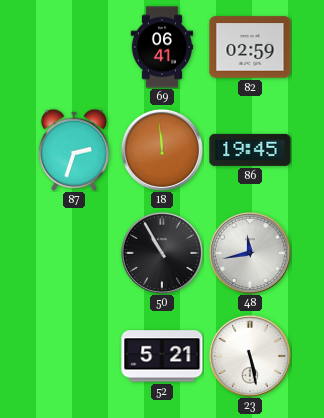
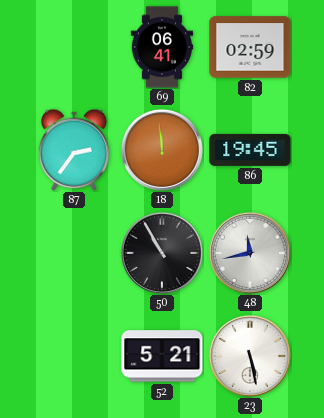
87: 2:33 -> 2:36
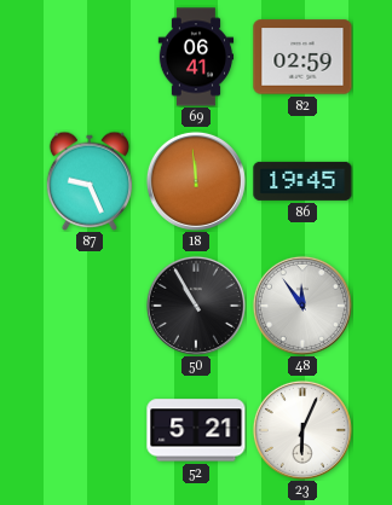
87: 2:36 -> 9:26
48: 11:43 -> 11:54
23: 5:28 -> 6:04
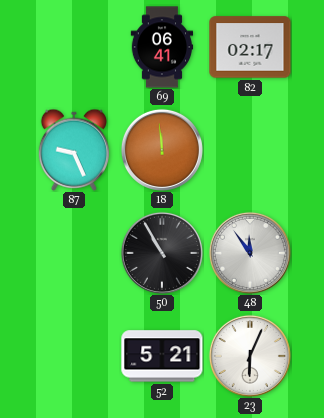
82: 02:59 -> 02:17
86: 19:45 -> none
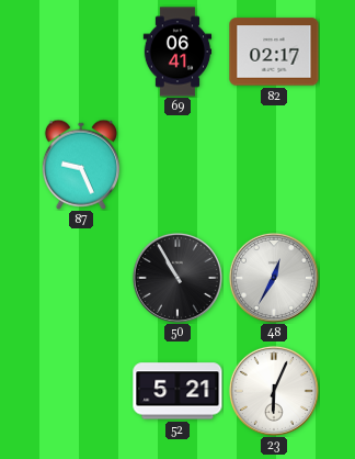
18: 11:59 -> none
48: 11:54 -> 12:35
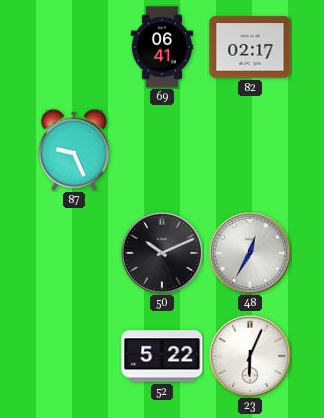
50: 10:55 -> 10:11
52: 5:21 -> 5:22
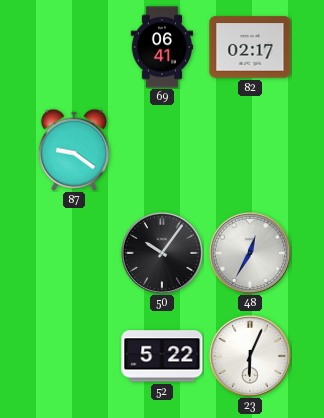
87: 9:26 -> 9:21
50: 10:11 -> 10:06
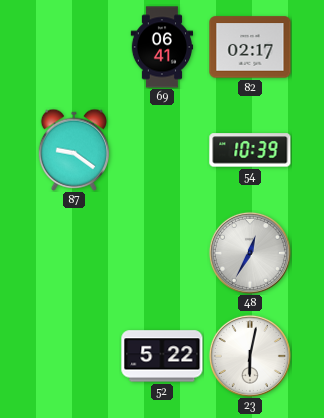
54: none -> 10:39
50: 10:06 -> none
23: 6:04 -> 6:02
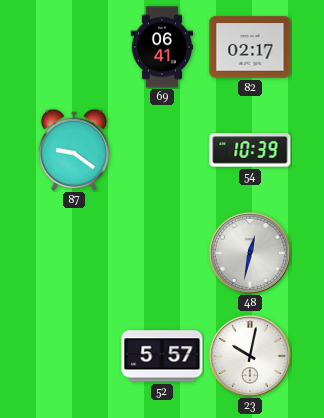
48: 12:35 -> 12:32
52: 5:22 -> 5:57
23: 6:02 -> 10:02
